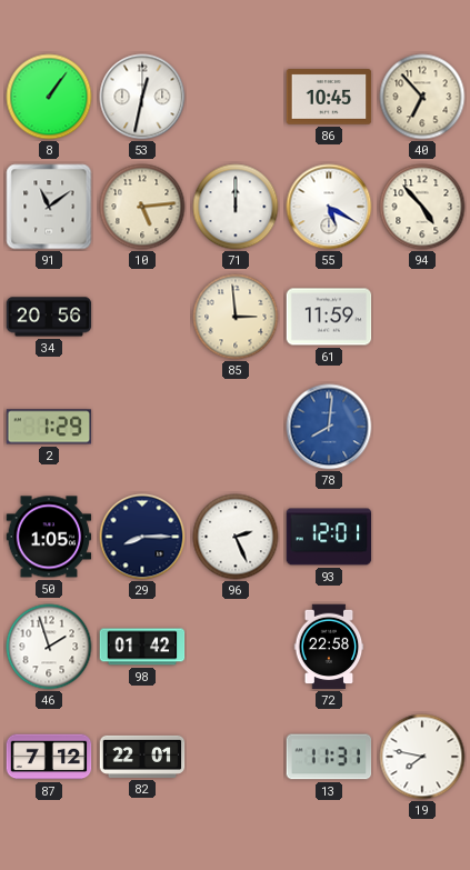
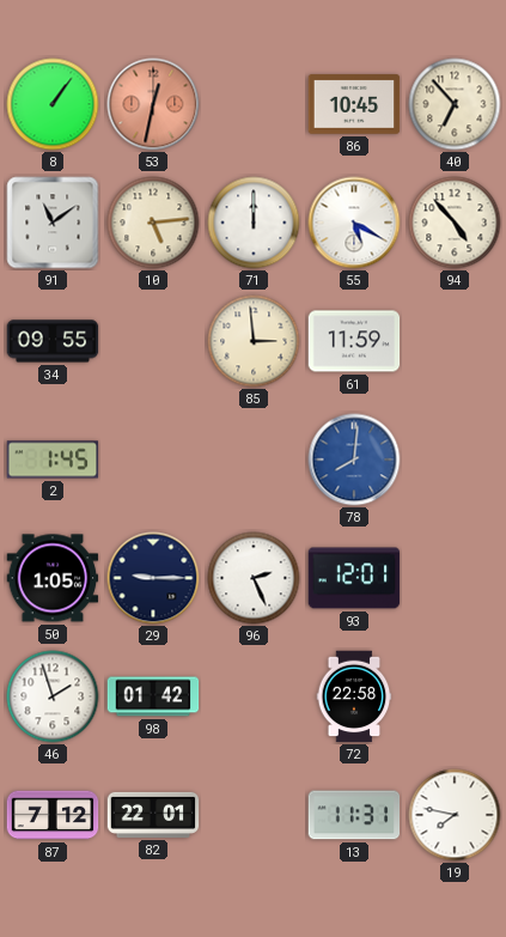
53 dial: white -> salmon
34: 20:56 -> 09:55
2: 1:29 -> 1:45
29: 8:15 -> 9:15
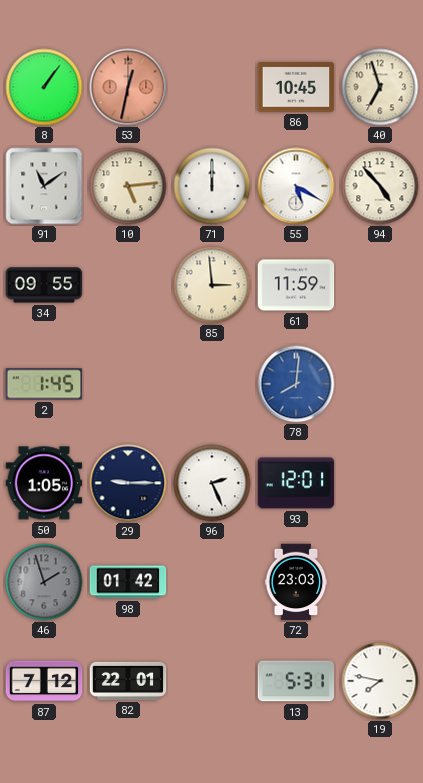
40: 6:53 -> 6:57
46 dial: white -> grey
72: 22:58 -> 23:03
13: 11:31 -> 5:31
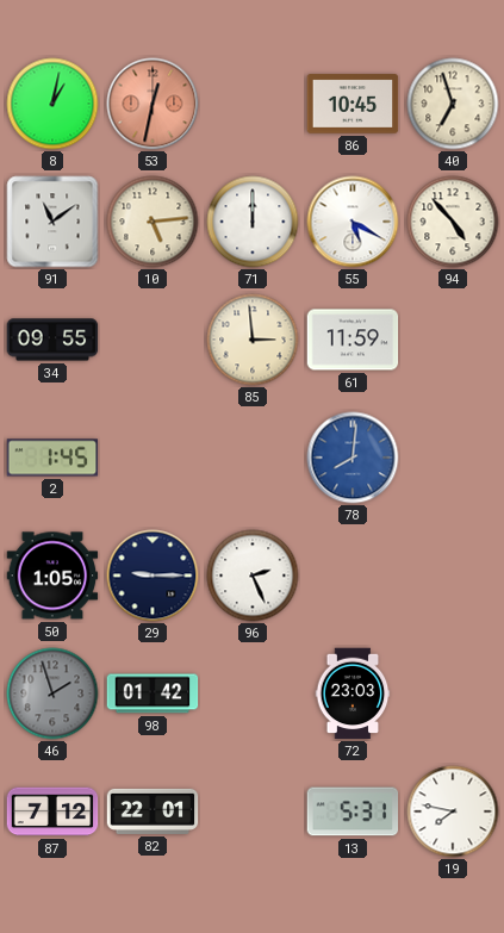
8: 1:06 -> 1:02
93: 12:01 -> none
